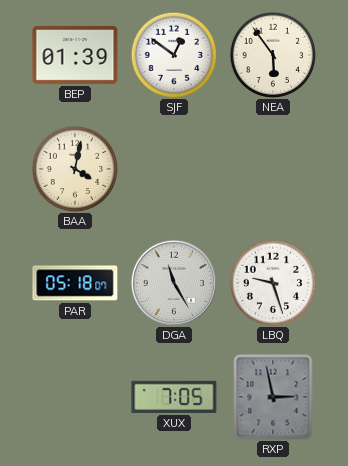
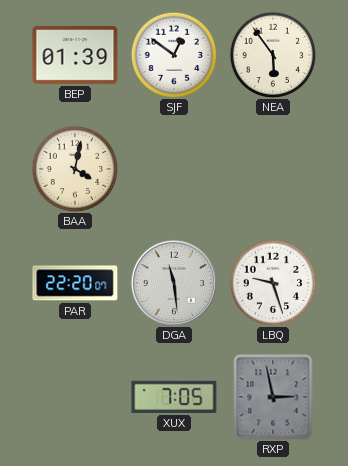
PAR: 05:18 -> 22:20
DGA: 11:25 -> 11:29
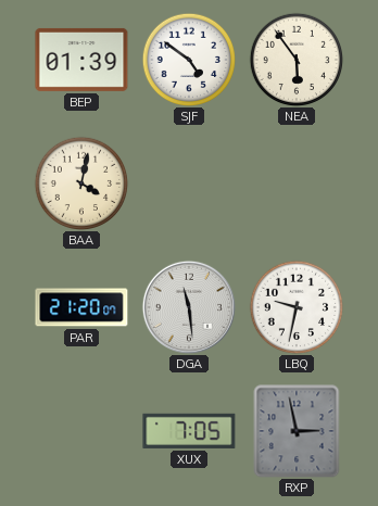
SJF: 12:51 -> 4:51
PAR: 22:20 -> 21:20
LBQ: 9:27 -> 9:32
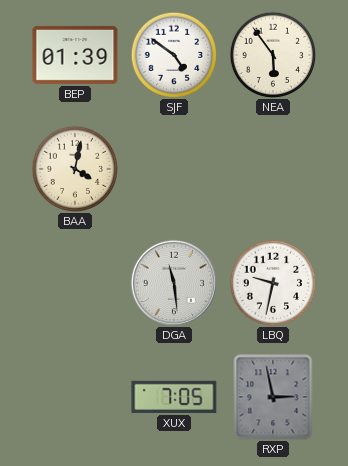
PAR: 21:20 -> none
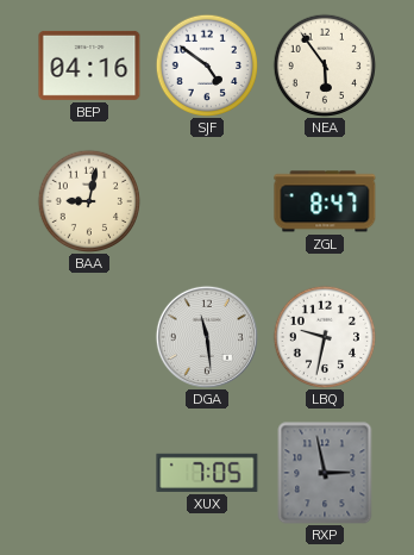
BEP: 01:39 -> 04:16
BAA: 4:02 -> 9:02
ZGL: none -> 8:47
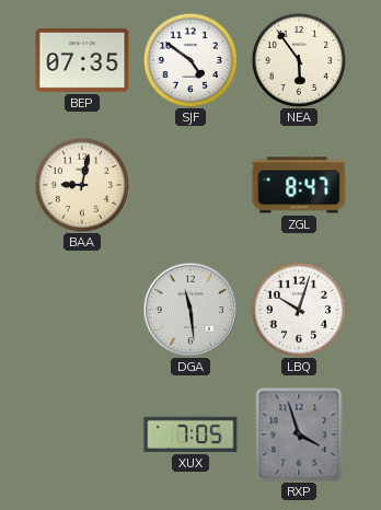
BEP: 04:16 -> 07:35
LBQ: 9:32 -> 10:03
RXP: 2:58 -> 3:57
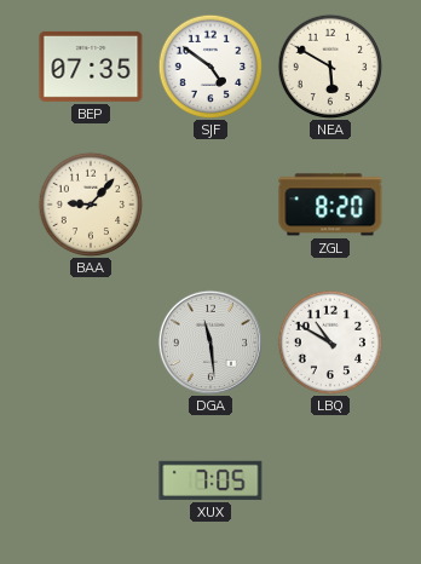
NEA: 5:54 -> 5:50
BAA: 9:02 -> 9:07
ZGL: 8:47 -> 8:20
LBQ: 10:03 -> 10:50
RXP: 3:57 -> none
